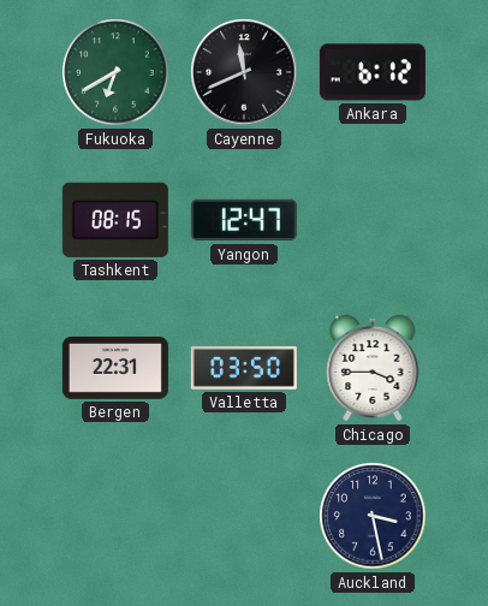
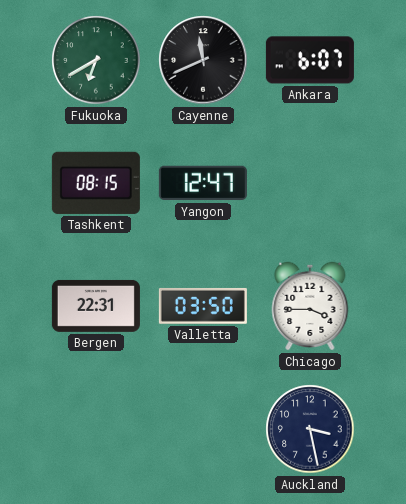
Ankara: 6:12 -> 6:07
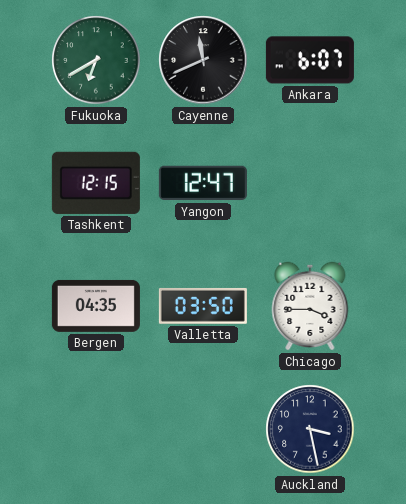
Tashkent: 08:15 -> 12:15
Bergen: 22:31 -> 04:35
